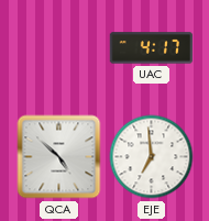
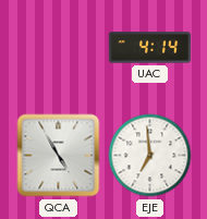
UAC: 4:17 -> 4:14
QCA: 4:52 -> 4:55
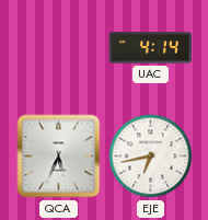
QCA: 4:55 -> 5:34
EJE: 6:59 -> 6:43
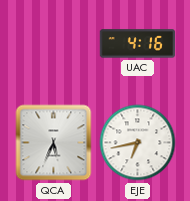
UAC: 4:14 -> 4:16
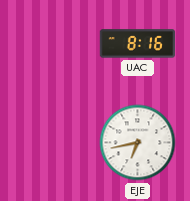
UAC: 4:16 -> 8:16
QCA: 5:34 -> none
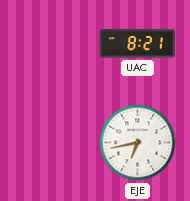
UAC: 8:16 -> 8:21
